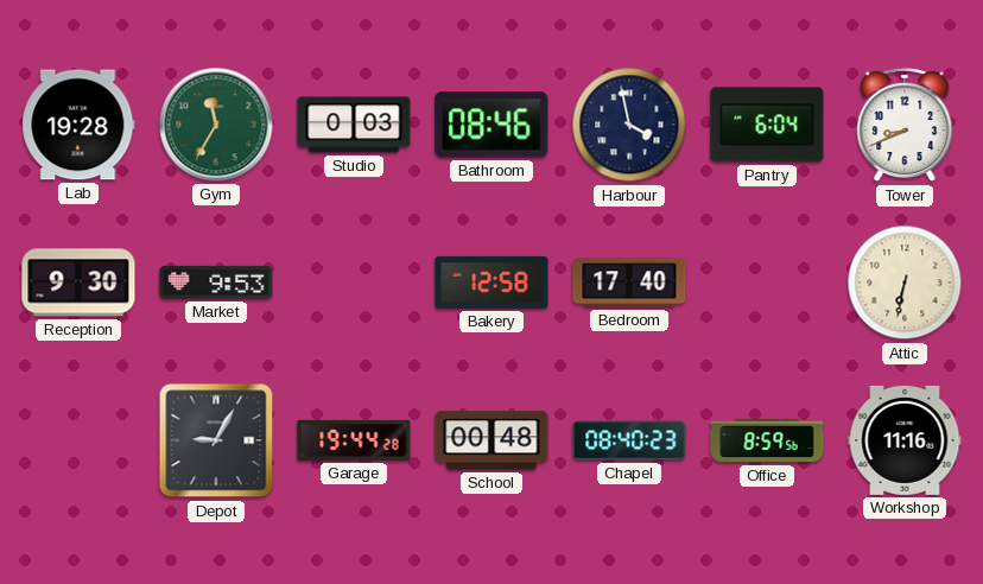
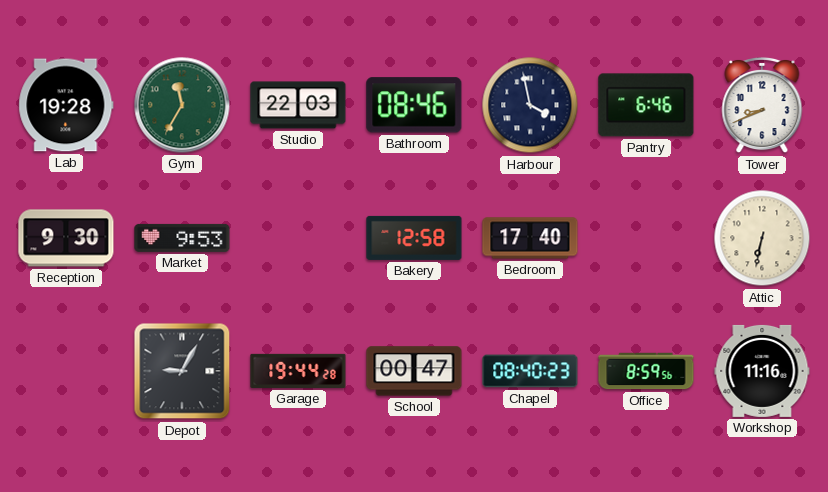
Studio: 0:03 -> 22:03
Pantry: 6:04 -> 6:46
School: 00:48 -> 00:47
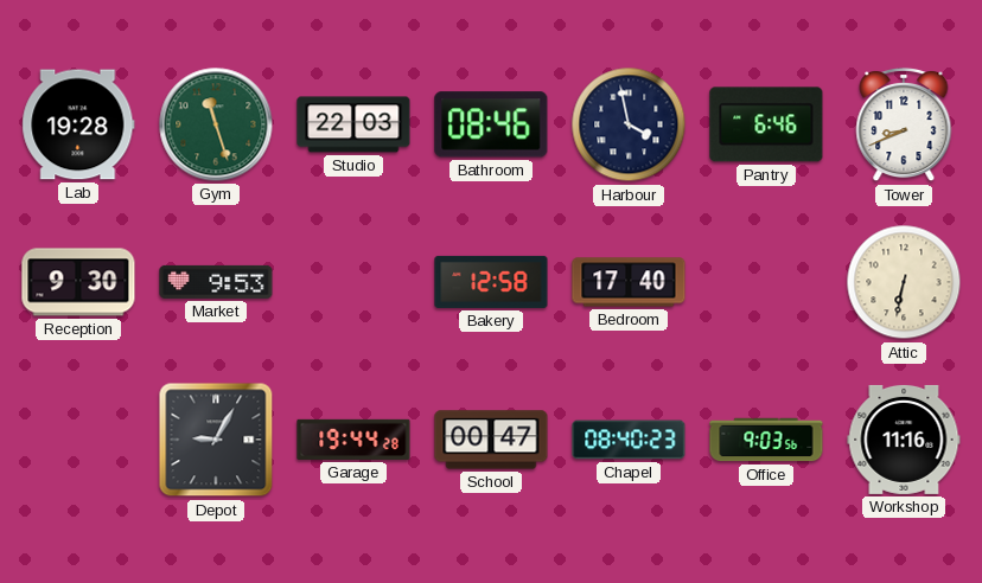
Gym: 11:35 -> 11:27
Office: 8:59 -> 9:03
